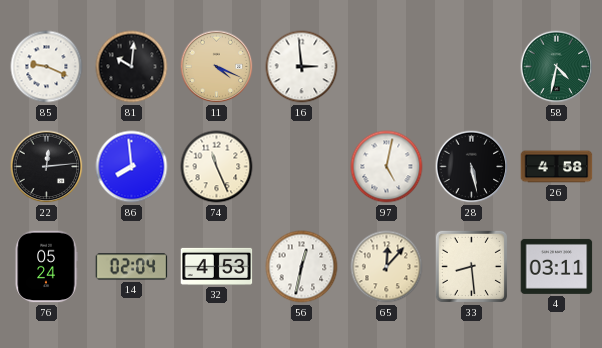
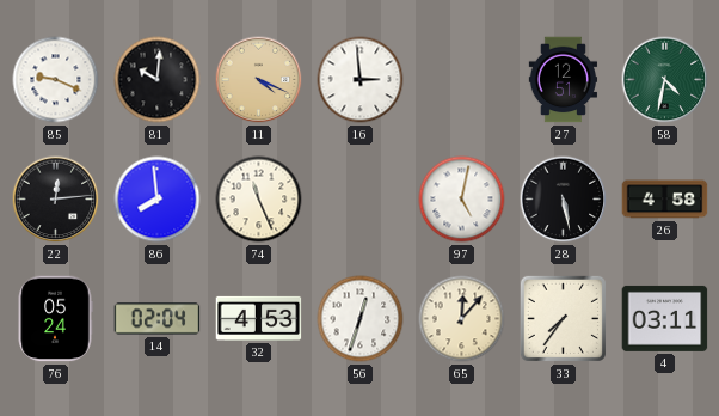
27: none -> 12:51
56: 12:32 -> 12:33
33: 8:29 -> 7:36
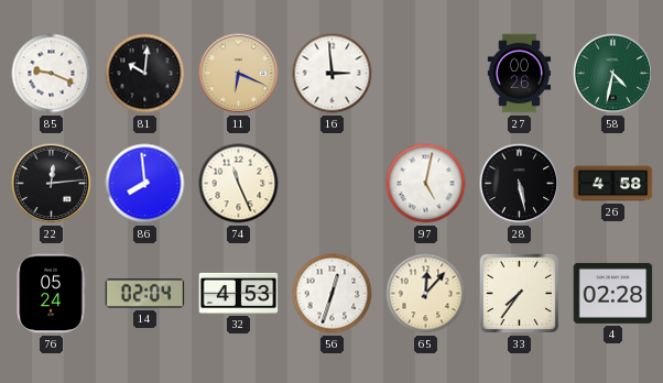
11: 4:19 -> 6:19
27: 12:51 -> 00:26
4: 03:11 -> 02:28
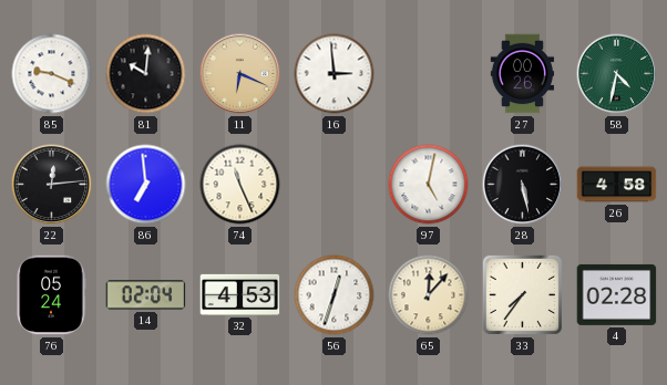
86: 7:59 -> 6:59
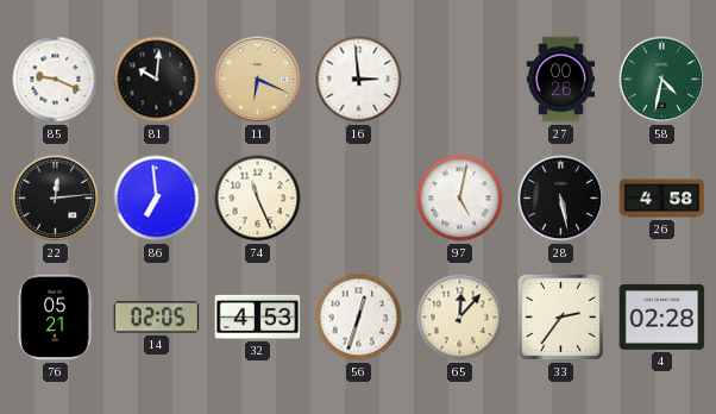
76: 05:24 -> 05:21
14: 02:04 -> 02:05
33: 7:36 -> 2:36
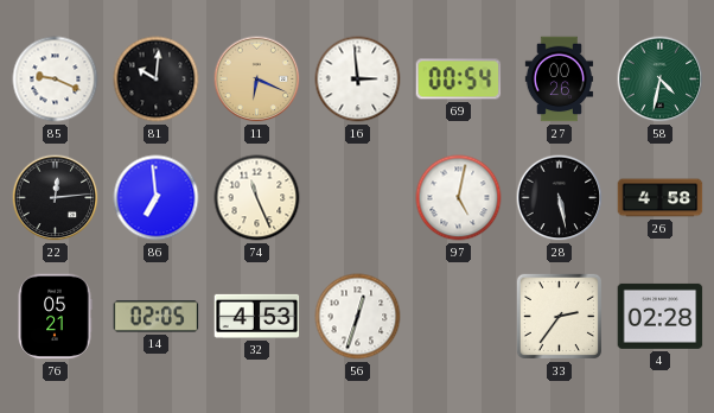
69: none -> 00:54
65: 12:07 -> none
